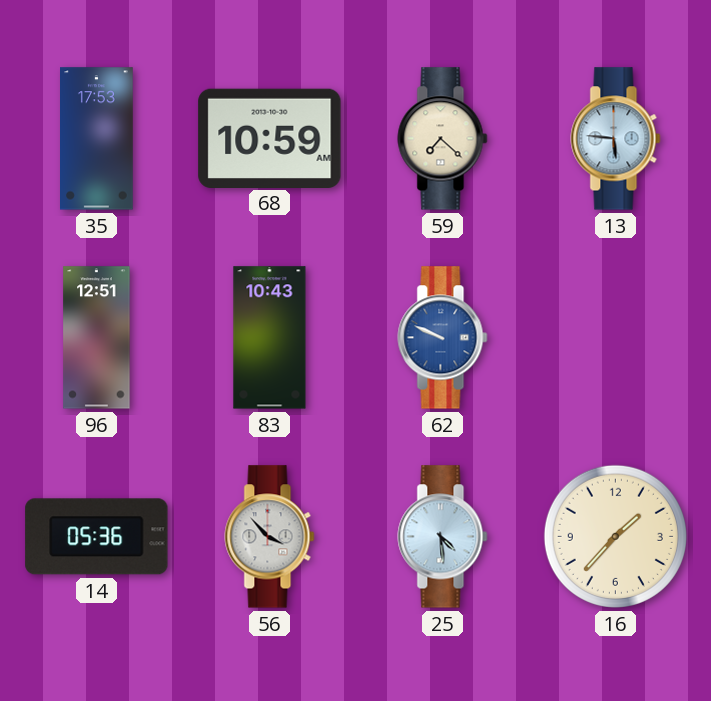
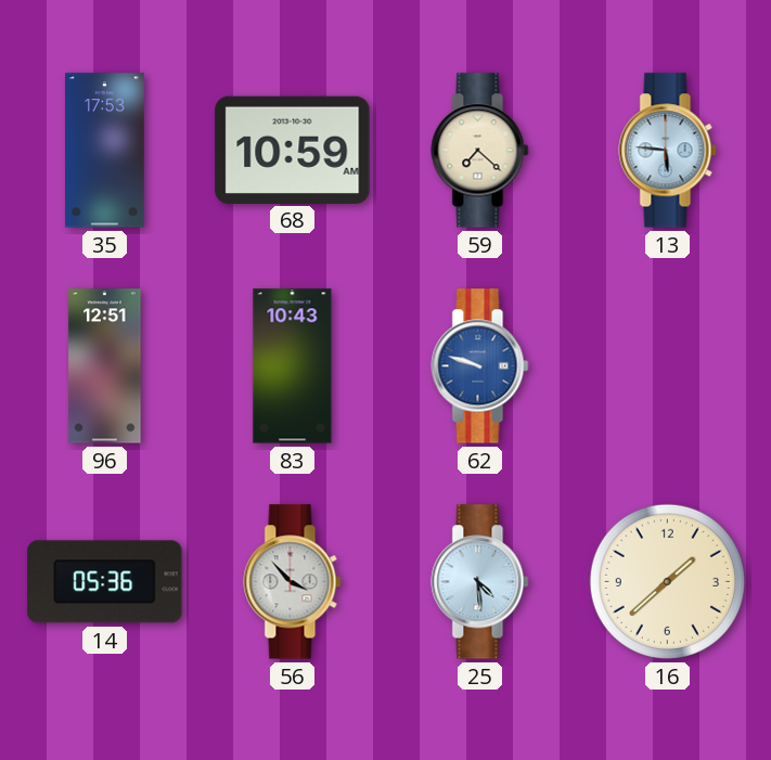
62: 9:49 -> 9:48
16: 1:37 -> 1:38
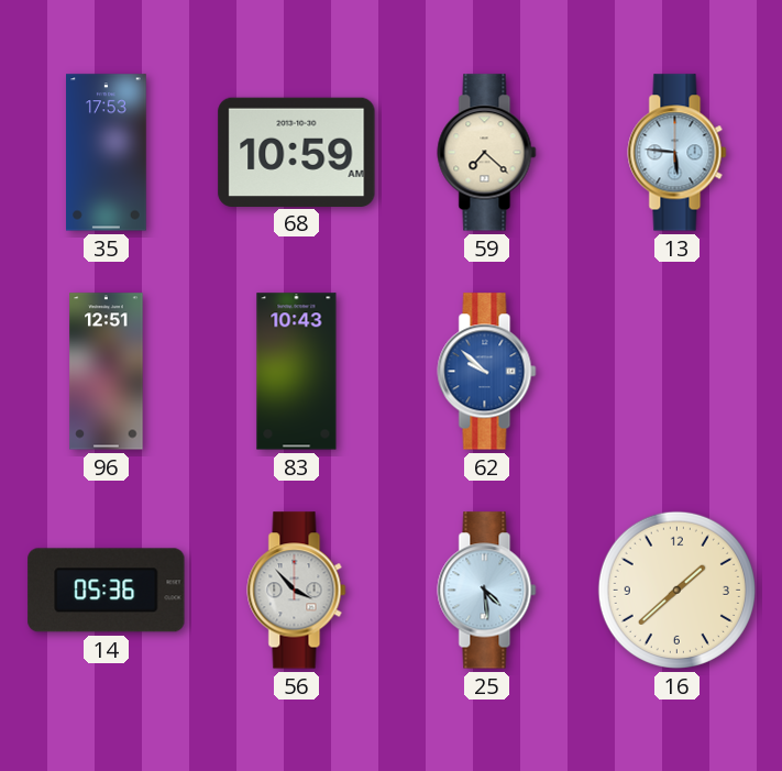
62: 9:48 -> 9:52
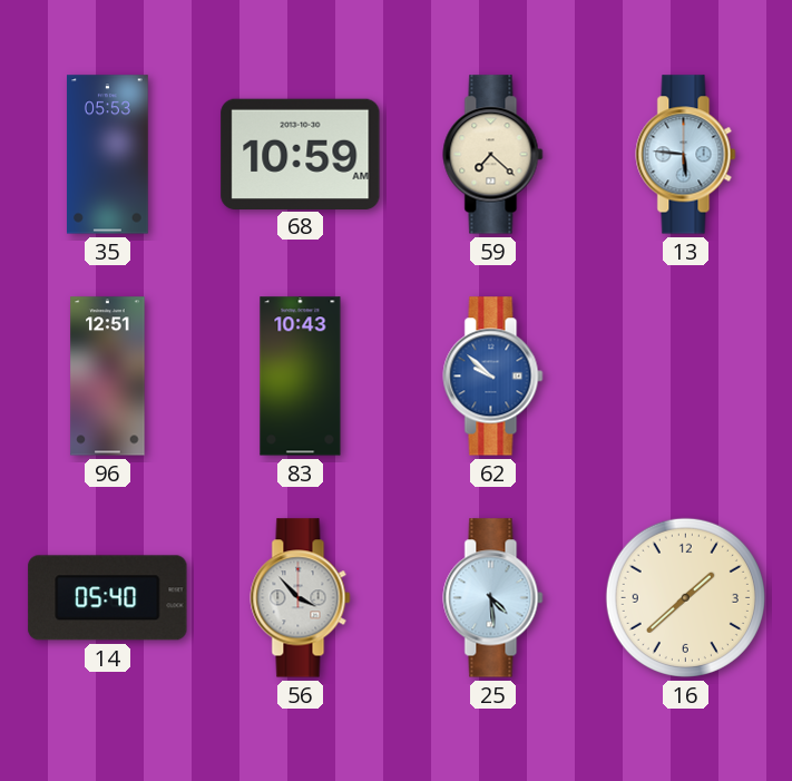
35: 17:53 -> 05:53
14: 05:36 -> 05:40
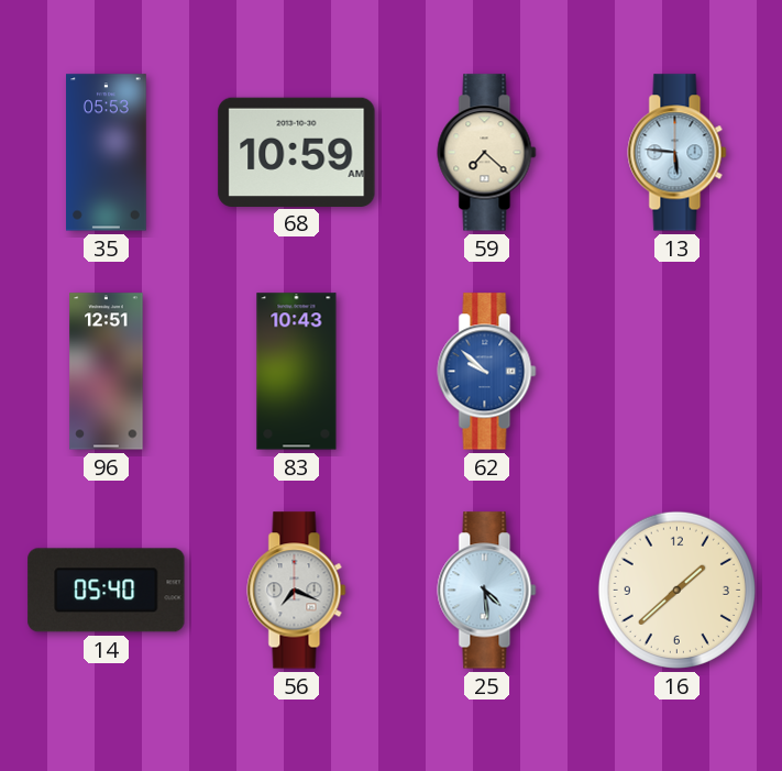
56: 3:53 -> 7:19
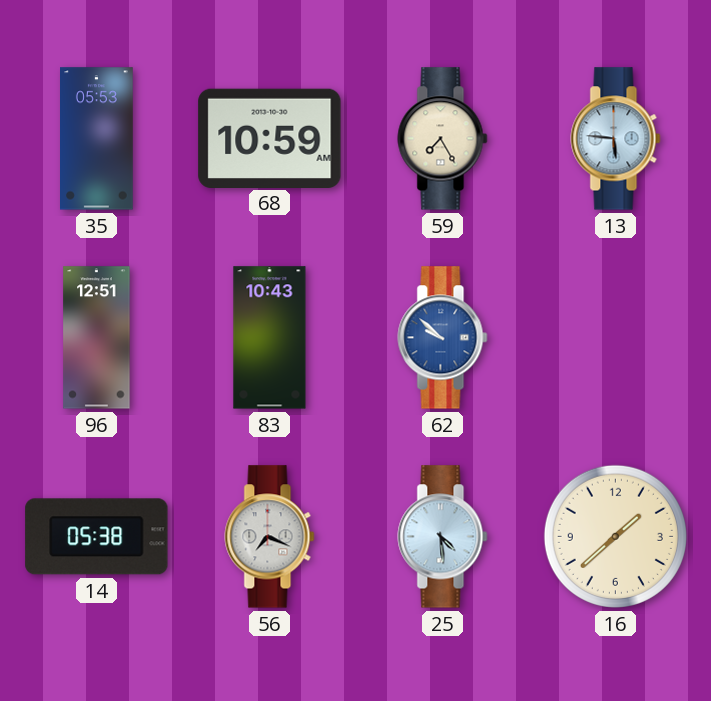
59: 7:22 -> 7:25
14: 05:40 -> 05:38
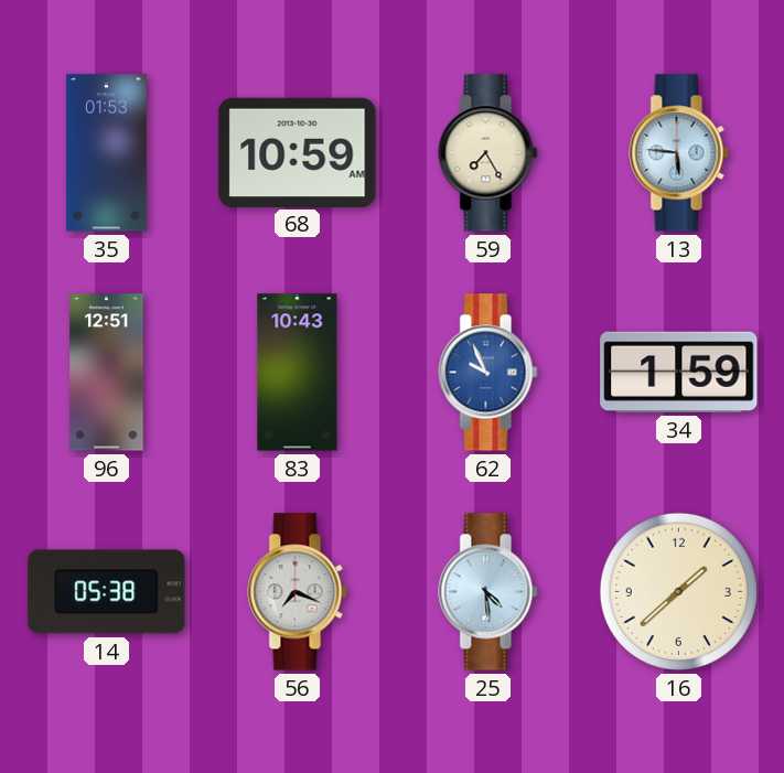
35: 05:53 -> 01:53
62: 9:52 -> 9:56
34: none -> 1:59
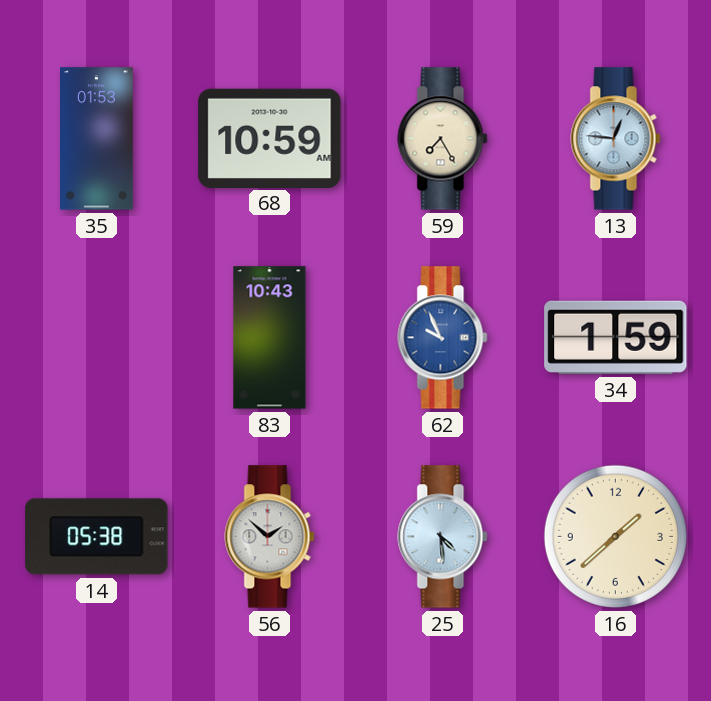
13: 5:46 -> 12:46
96: 12:51 -> none
56: 7:19 -> 1:52
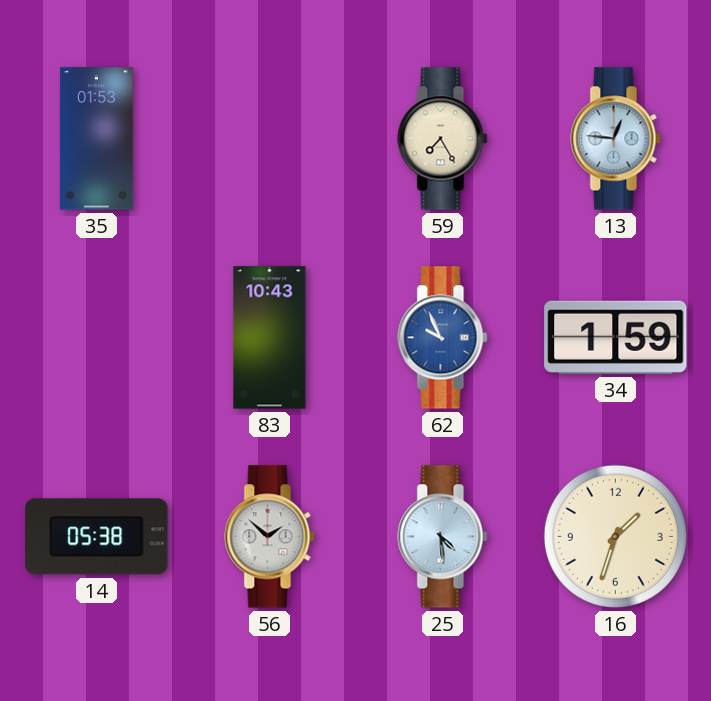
68: 10:59 -> none
16: 1:38 -> 1:33
